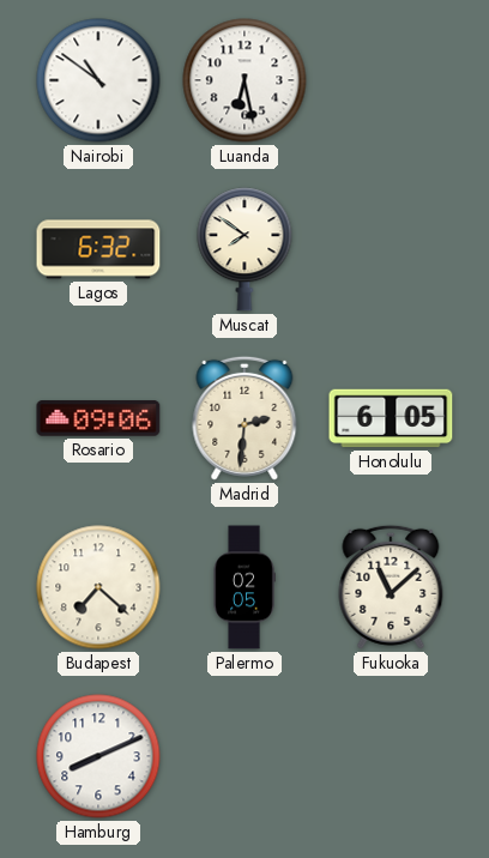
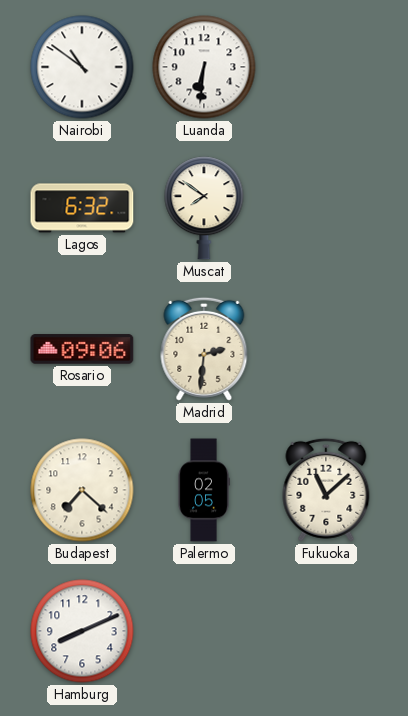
Luanda: 6:28 -> 6:31
Honolulu: 6:05 -> none
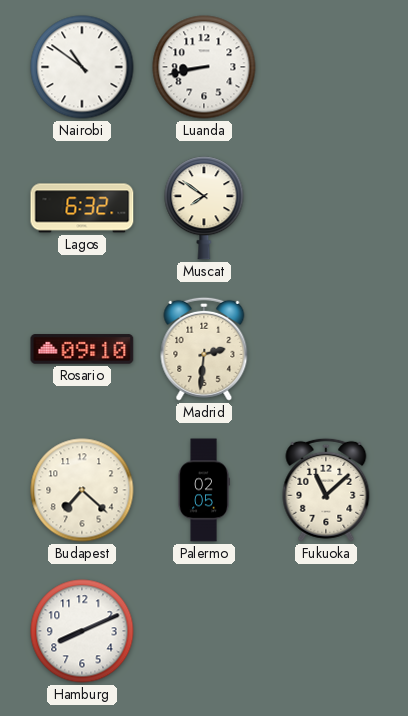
Luanda: 6:31 -> 8:43
Rosario: 09:06 -> 09:10
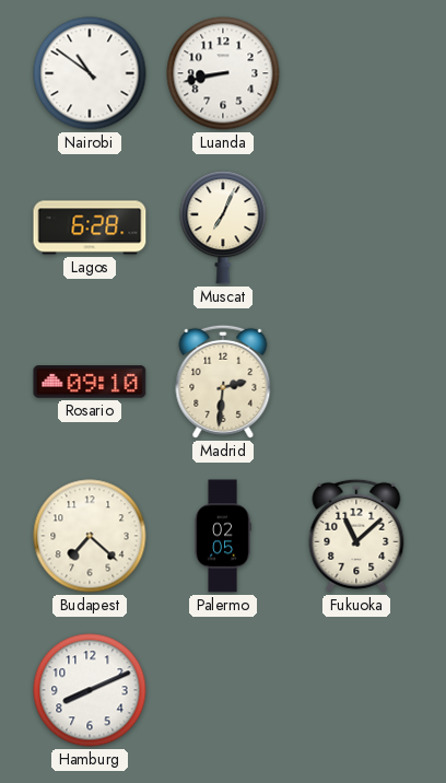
Lagos: 6:32 -> 6:28
Muscat: 7:51 -> 7:04
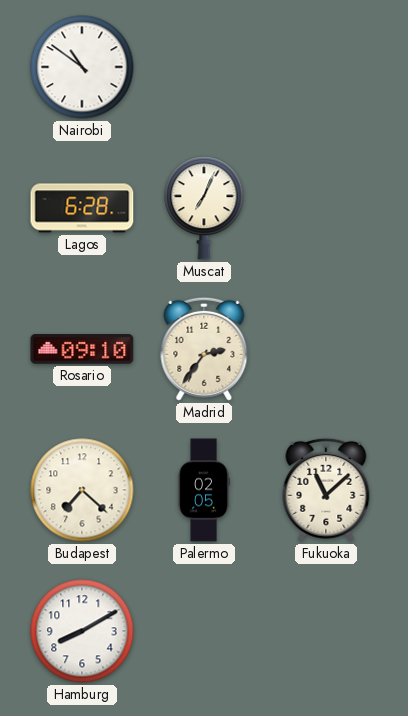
Luanda: 8:43 -> none
Madrid: 2:31 -> 2:36
Hamburg: 8:11 -> 8:10
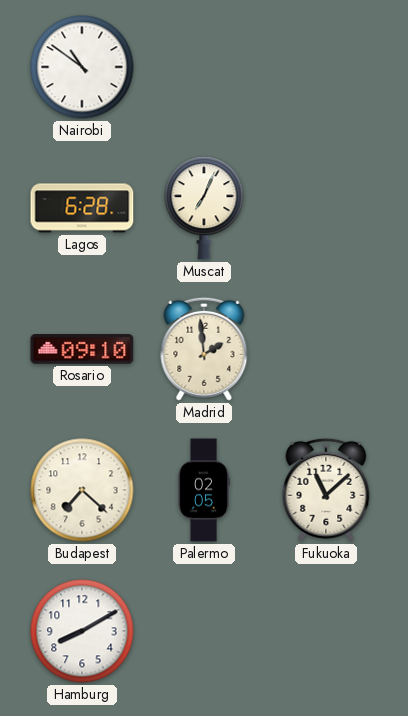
Madrid: 2:36 -> 1:59
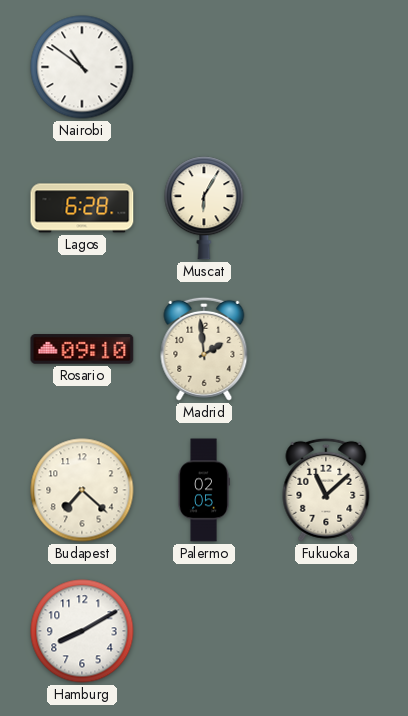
Muscat: 7:04 -> 6:05
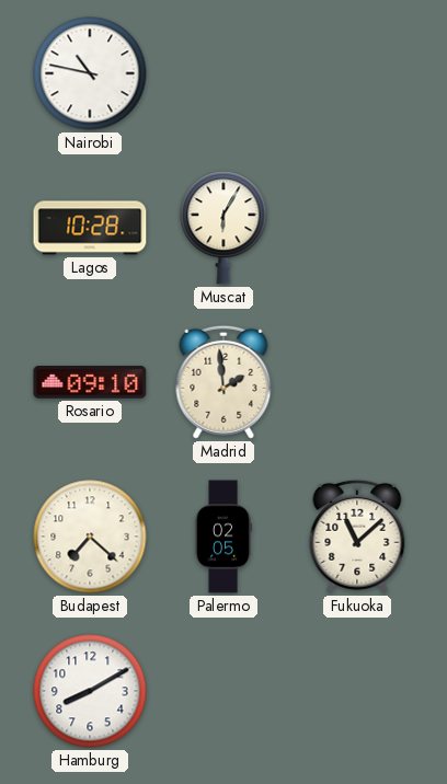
Nairobi: 10:51 -> 10:47
Lagos: 6:28 -> 10:28
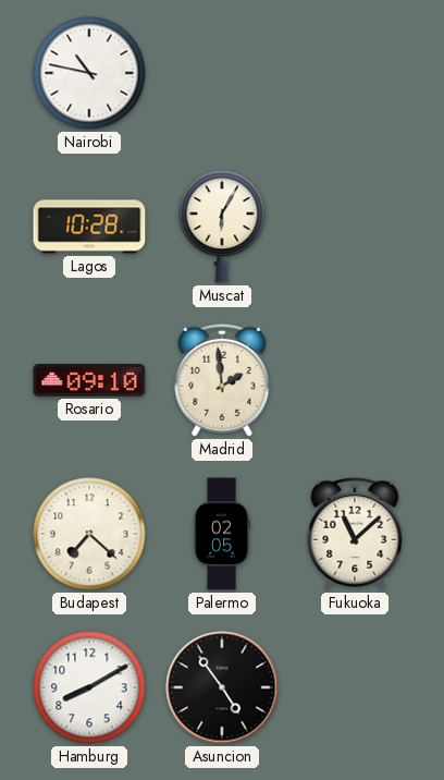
Asuncion: none -> 4:54
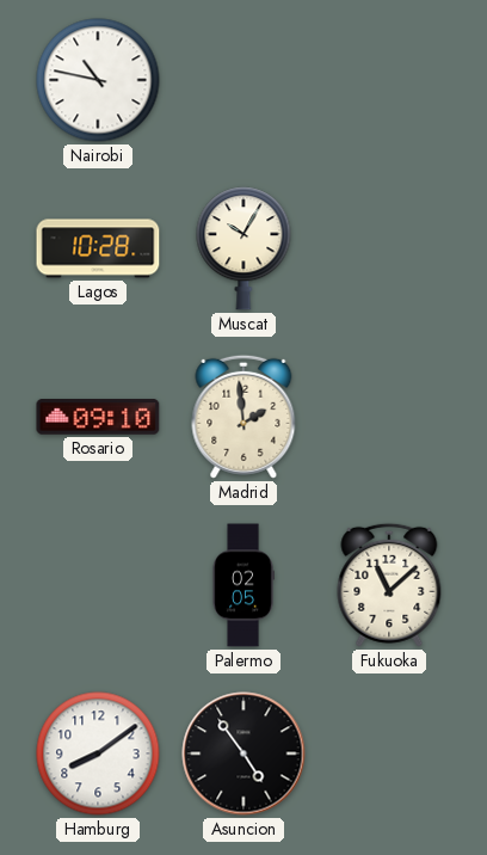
Muscat: 6:05 -> 10:05
Budapest: 7:22 -> none
Hamburg: 8:10 -> 8:09
